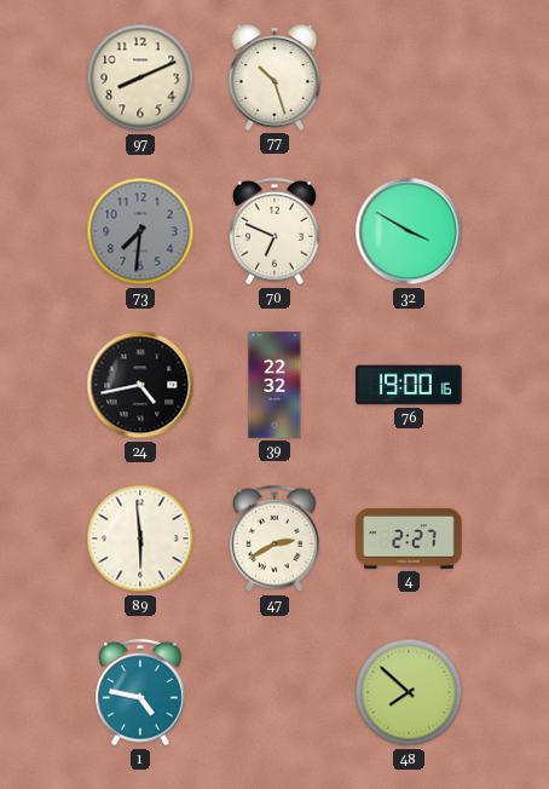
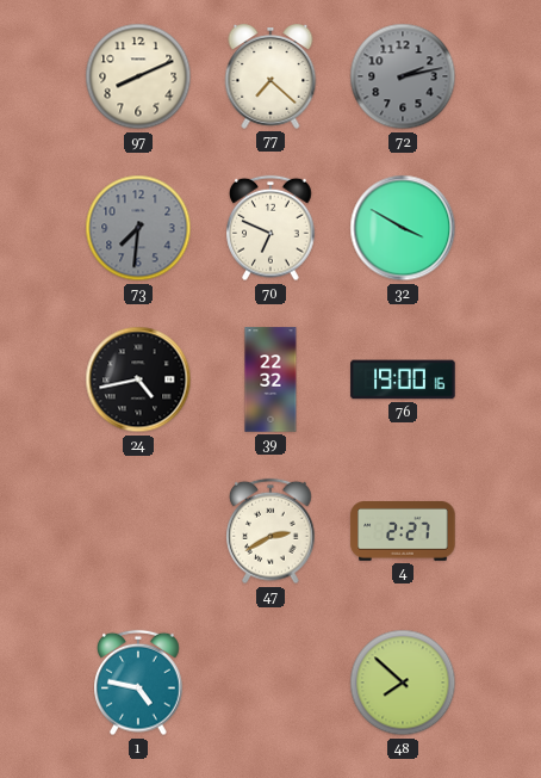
77: 10:27 -> 7:22
72: none -> 2:13
89: 5:59 -> none
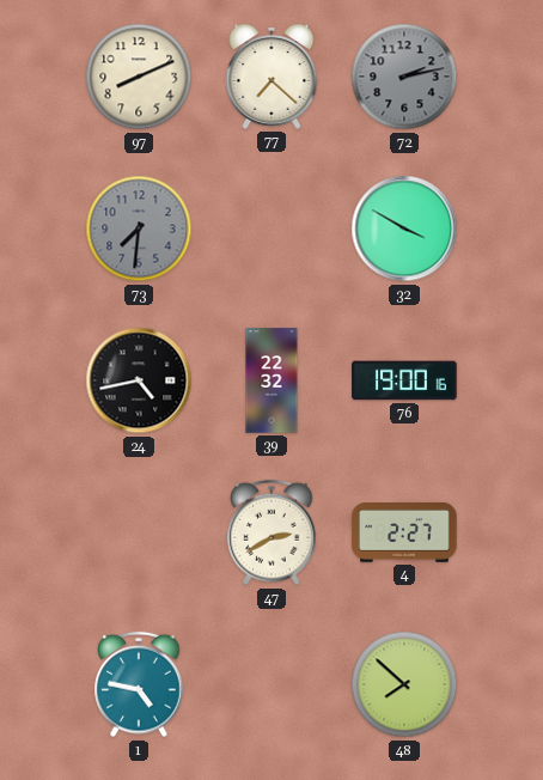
70: 6:49 -> none
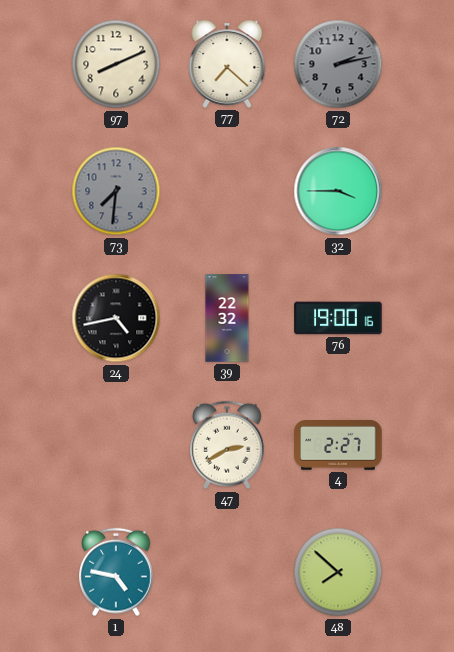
32: 3:50 -> 3:45
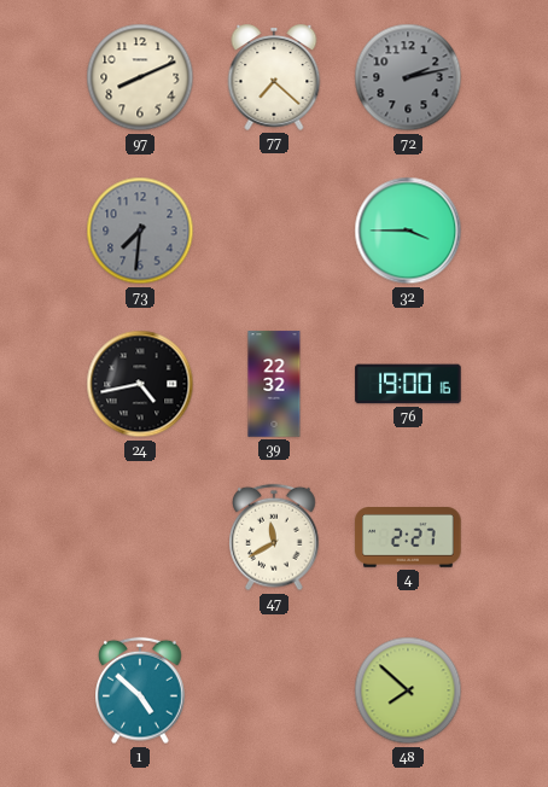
47: 2:40 -> 11:40
1: 4:47 -> 4:52
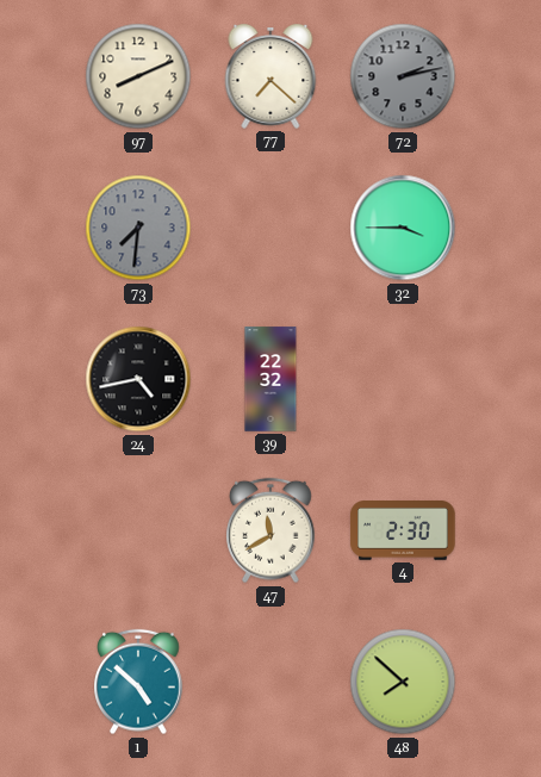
76: 19:00 -> none
4: 2:27 -> 2:30
